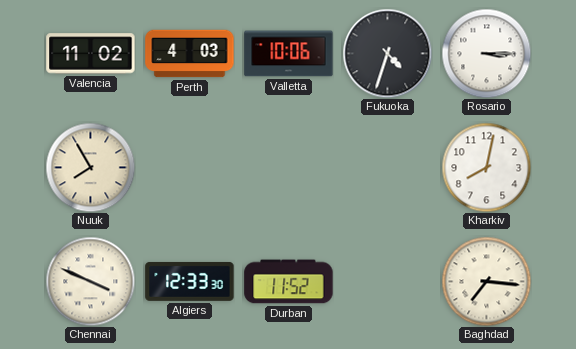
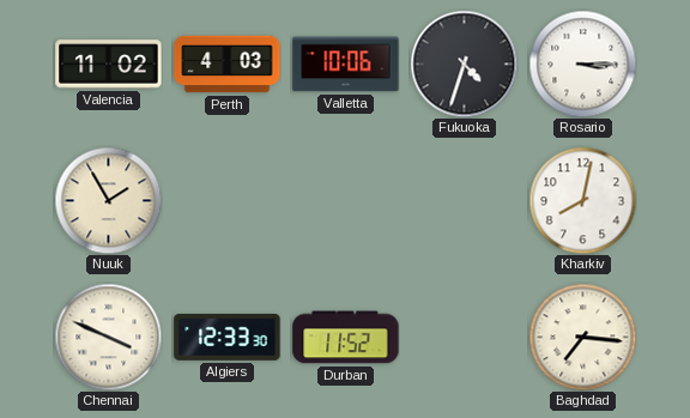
Nuuk: 7:55 -> 1:55
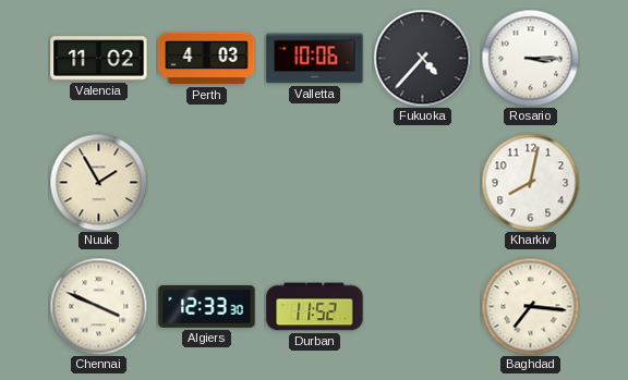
Fukuoka: 4:33 -> 4:37
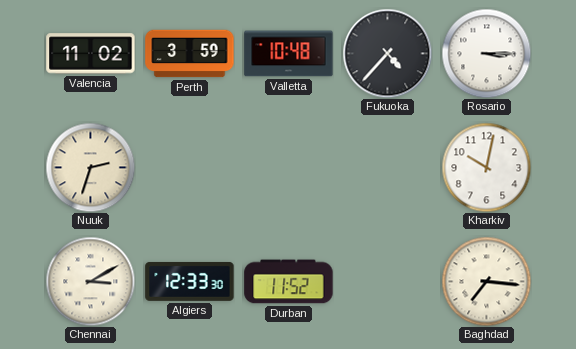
Perth: 4:03 -> 3:59
Valletta: 10:06 -> 10:48
Nuuk: 1:55 -> 2:33
Kharkiv: 8:02 -> 10:02
Chennai: 3:49 -> 3:10
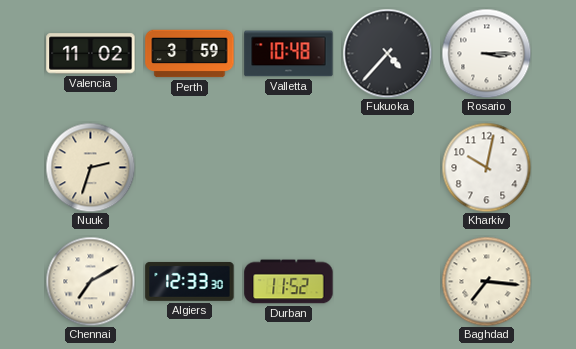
Chennai: 3:10 -> 7:10
